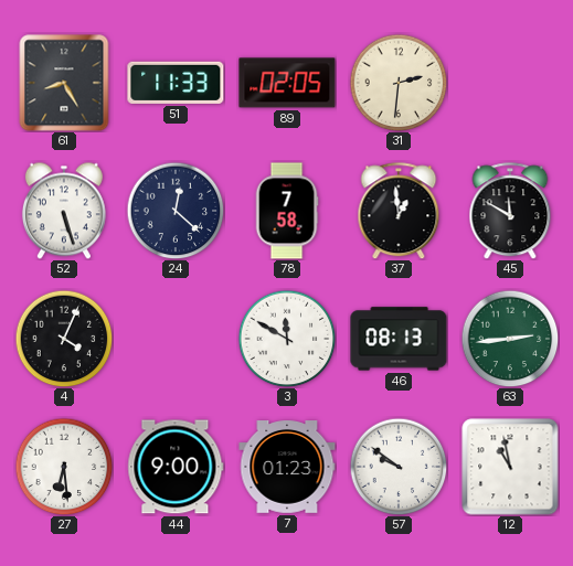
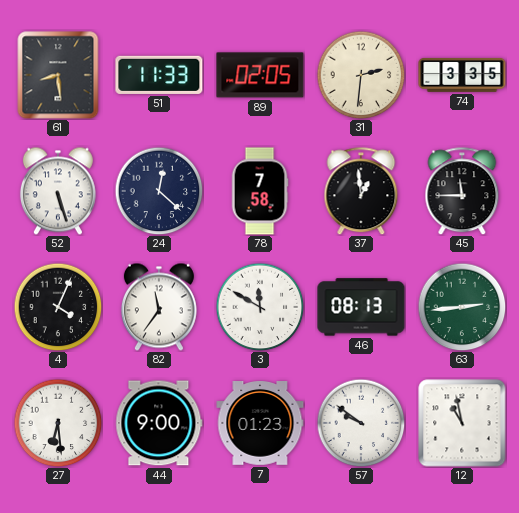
61: 8:25 -> 8:29
74: none -> 3:35
45: 11:50 -> 11:45
82: none -> 11:36
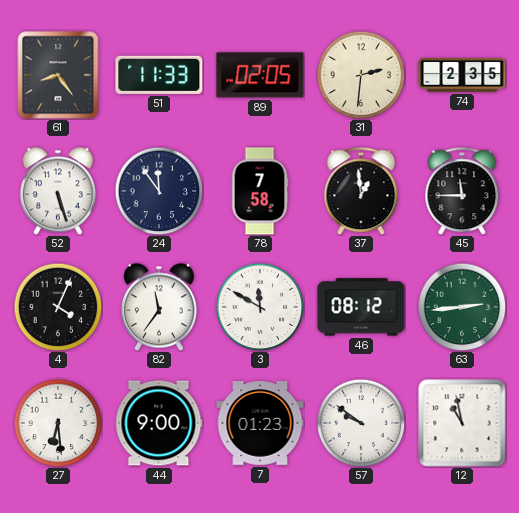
61: 8:29 -> 8:24
74: 3:35 -> 2:35
24: 12:22 -> 11:54
46: 08:13 -> 08:12
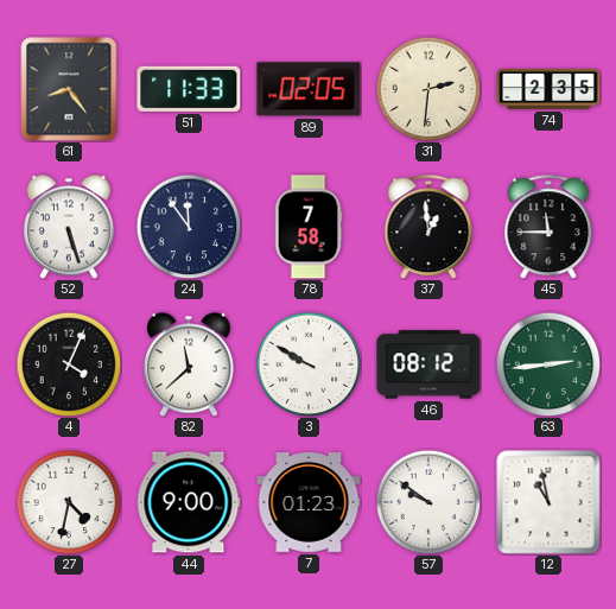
82: 11:36 -> 11:38
3: 11:50 -> 9:50
27: 6:29 -> 4:32
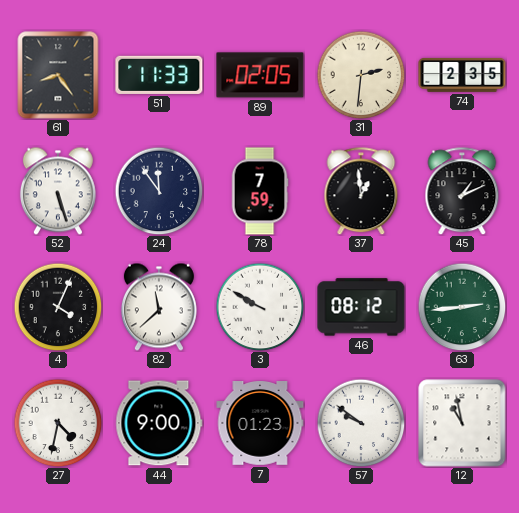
78: 7:58 -> 7:59
45: 11:45 -> 1:11
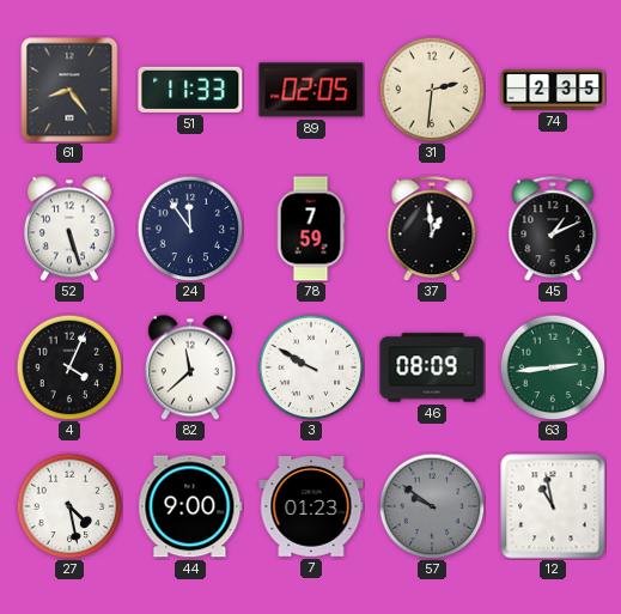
46: 08:12 -> 08:09
27: 4:32 -> 4:28
57 dial: white -> grey
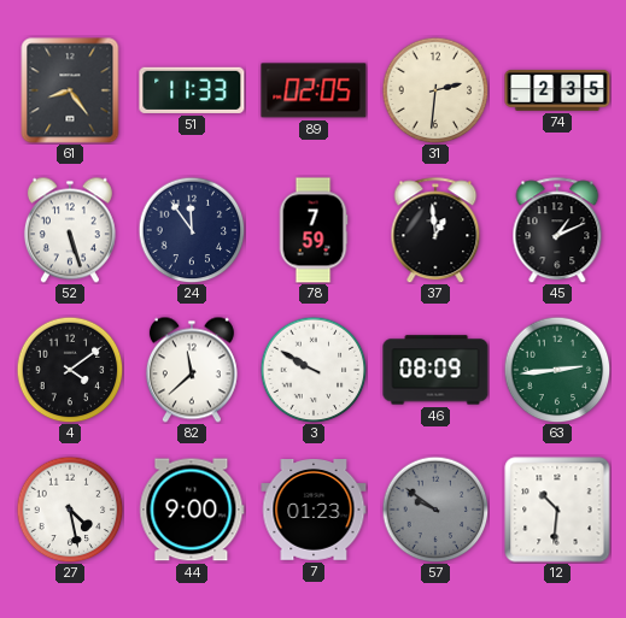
4: 4:04 -> 4:09
12: 10:58 -> 10:31
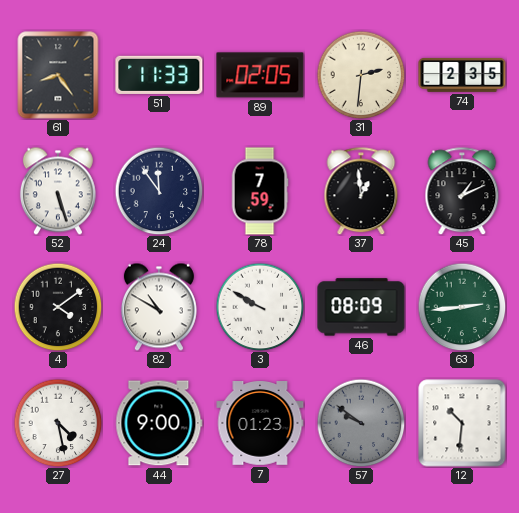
82: 11:38 -> 10:50
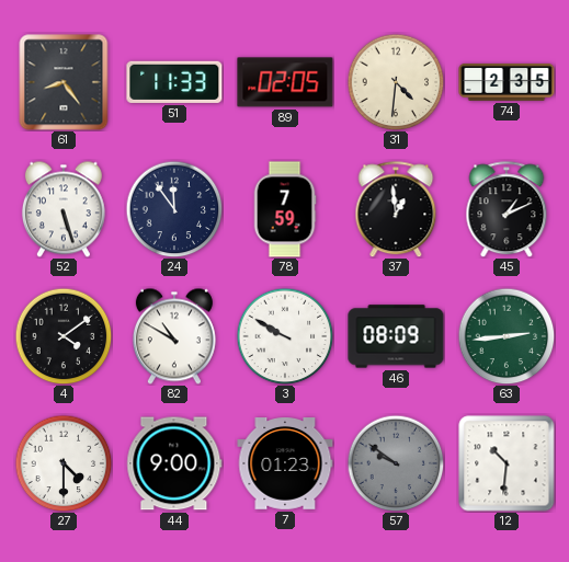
31: 2:31 -> 4:31
27: 4:28 -> 4:30
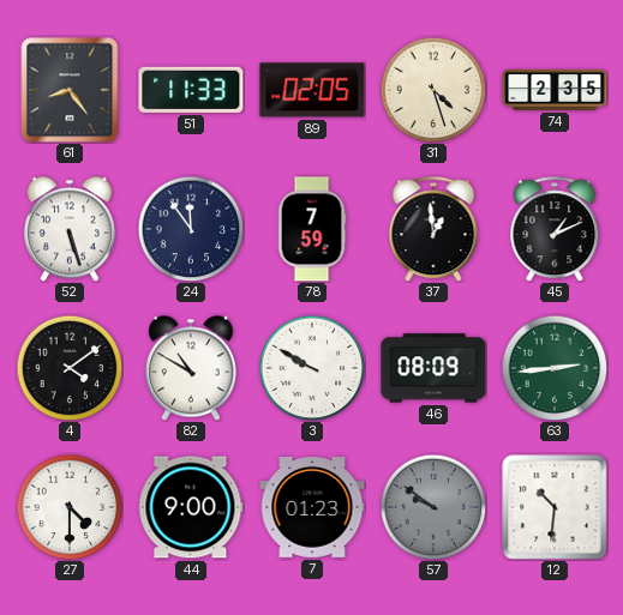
31: 4:31 -> 4:27
